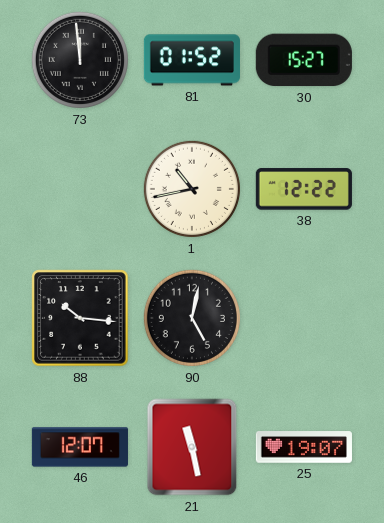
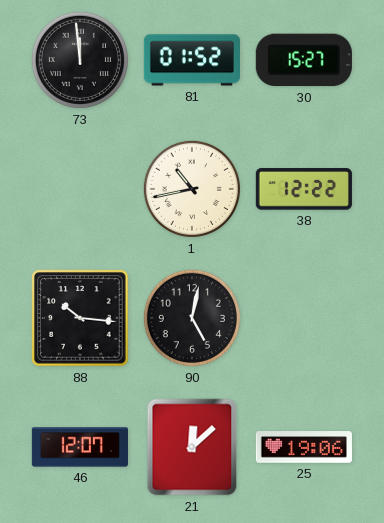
21: 11:28 -> 12:08
25: 19:07 -> 19:06
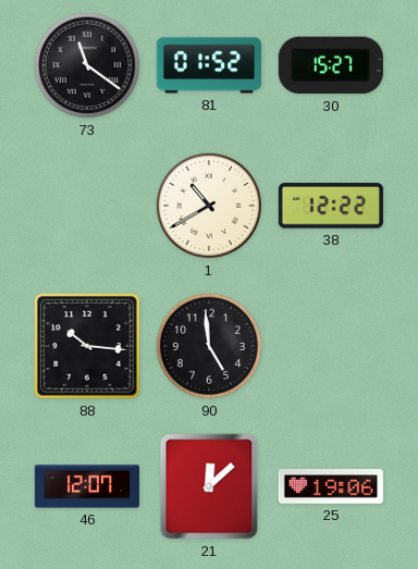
73: 11:59 -> 11:21
1: 10:43 -> 10:40
90: 5:02 -> 4:59
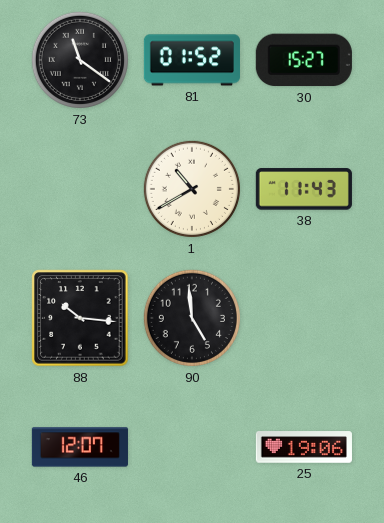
38: 12:22 -> 11:43
21: 12:08 -> none
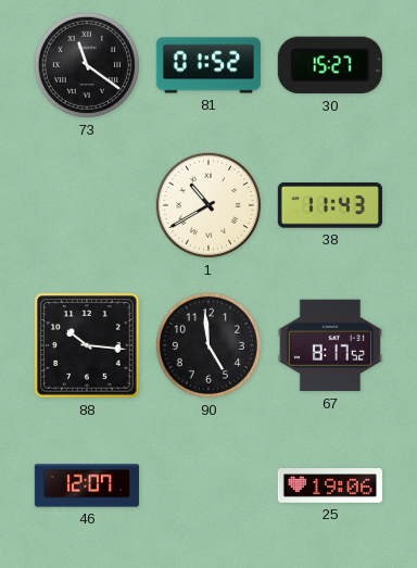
67: none -> 8:17
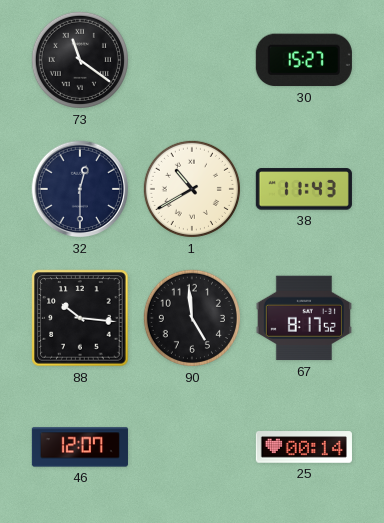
81: 01:52 -> none
32: none -> 12:30
25: 19:06 -> 00:14
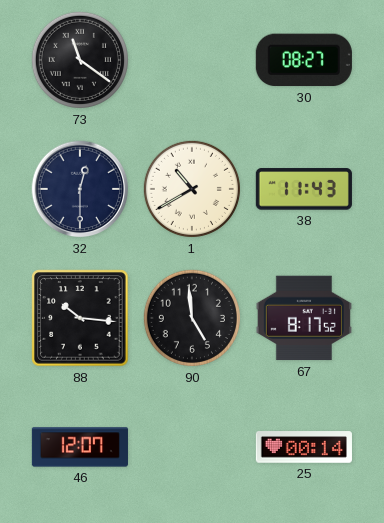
30: 15:27 -> 08:27
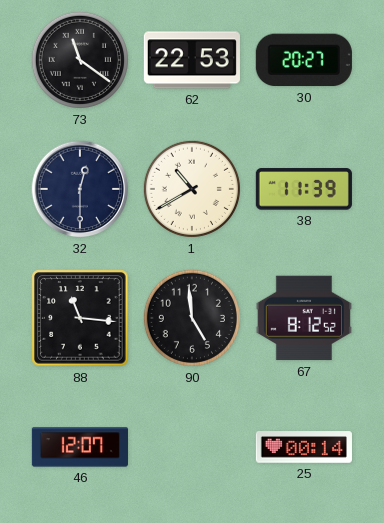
62: none -> 22:53
30: 08:27 -> 20:27
38: 11:43 -> 11:39
88: 10:16 -> 11:16
67: 8:17 -> 8:12
